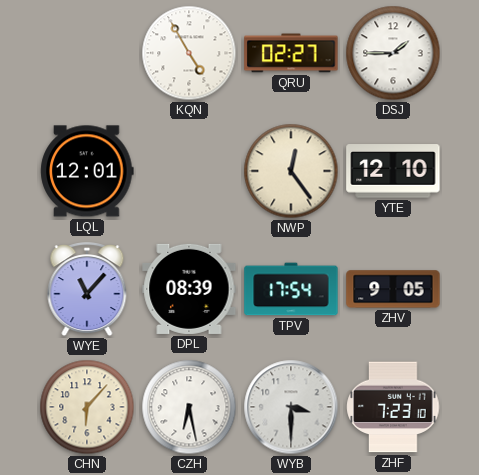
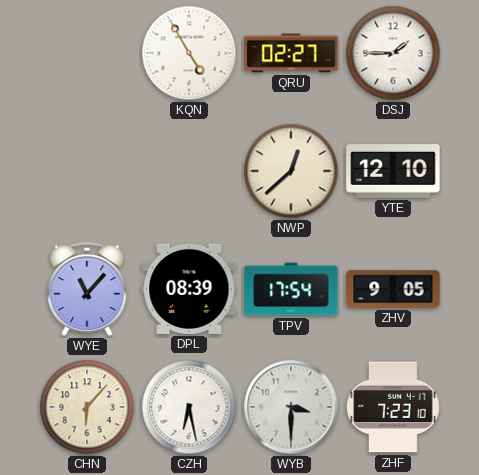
LQL: 12:01 -> none
NWP: 12:24 -> 12:38
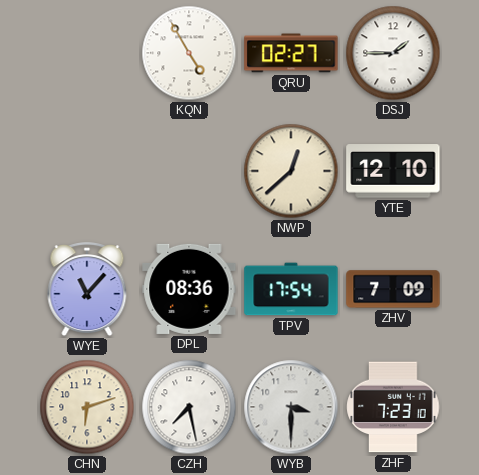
DPL: 08:39 -> 08:36
ZHV: 9:05 -> 7:09
CHN: 6:07 -> 6:12
CZH: 6:28 -> 7:28
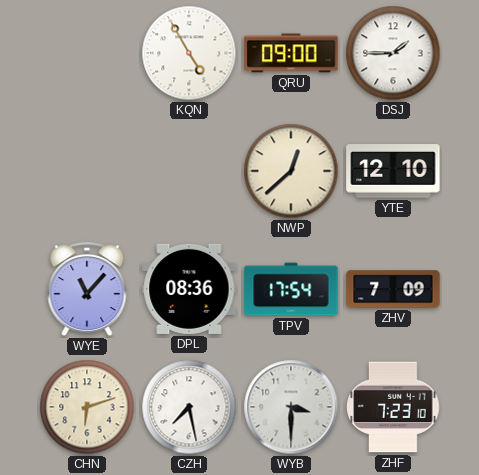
QRU: 02:27 -> 09:00
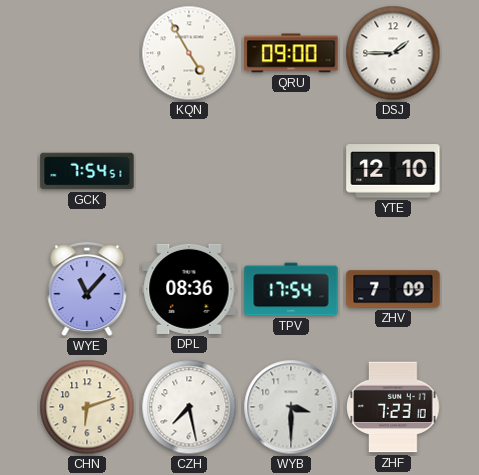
GCK: none -> 7:54
NWP: 12:38 -> none
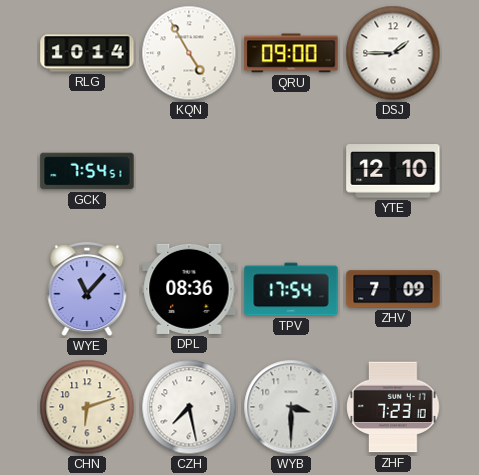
RLG: none -> 10:14
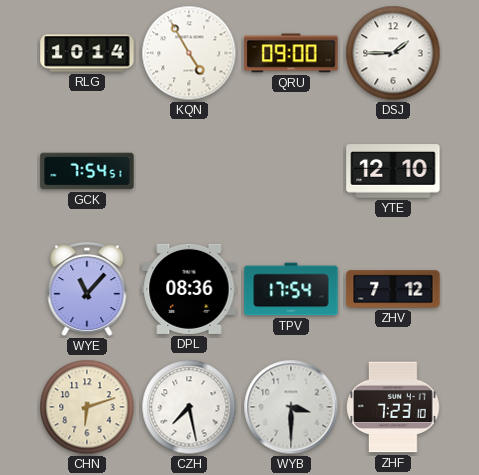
ZHV: 7:09 -> 7:12
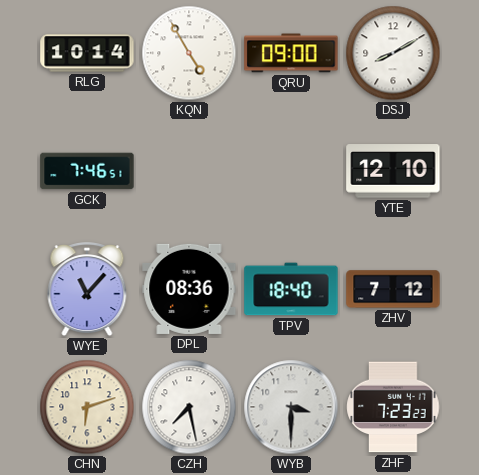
DSJ: 1:45 -> 8:10
GCK: 7:54 -> 7:46
TPV: 17:54 -> 18:40
ZHF: 7:23:10 -> 7:23:23
